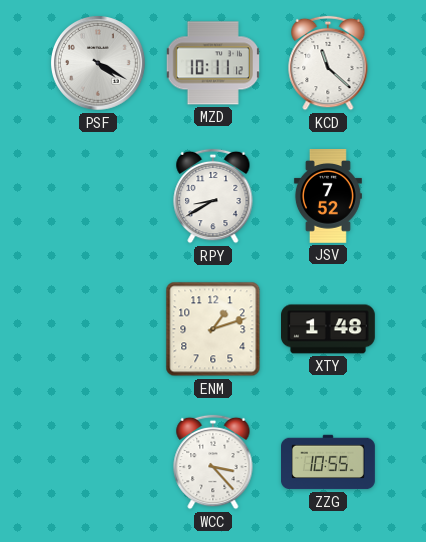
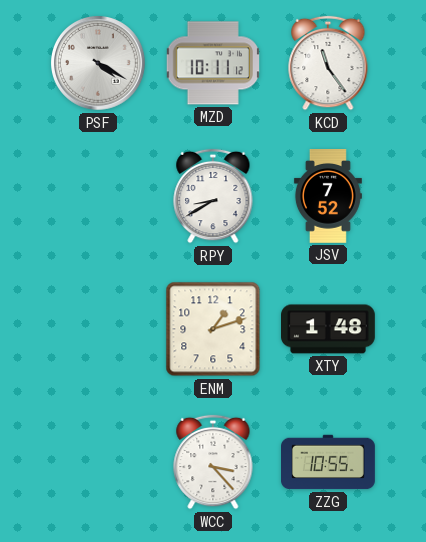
KCD: 11:22 -> 11:24
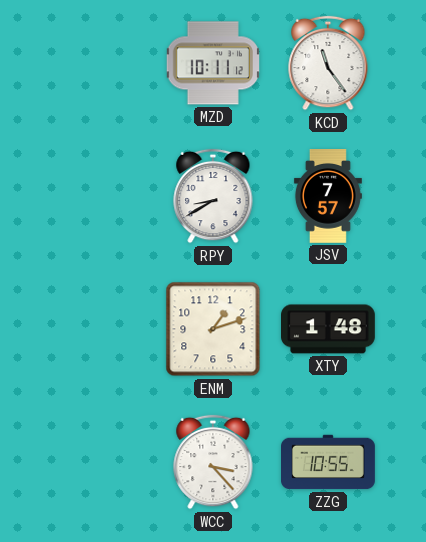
PSF: 4:20 -> none
JSV: 7:52 -> 7:57
